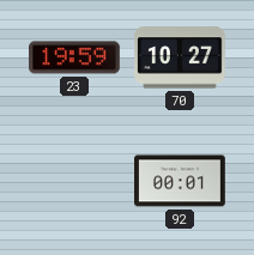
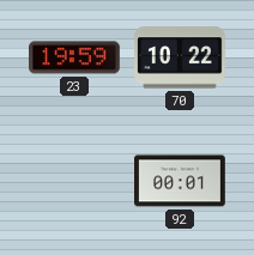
70: 10:27 -> 10:22
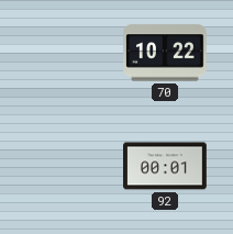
23: 19:59 -> none
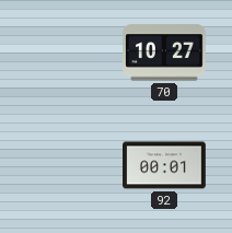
70: 10:22 -> 10:27
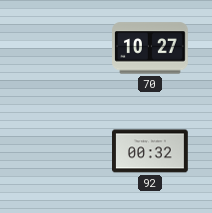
92: 00:01 -> 00:32
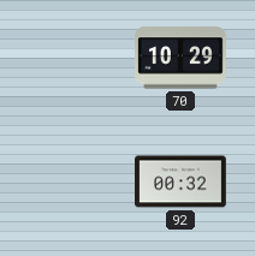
70: 10:27 -> 10:29
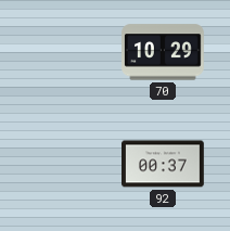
92: 00:32 -> 00:37
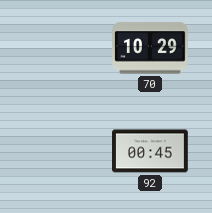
92: 00:37 -> 00:45
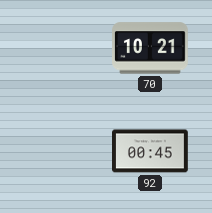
70: 10:29 -> 10:21
